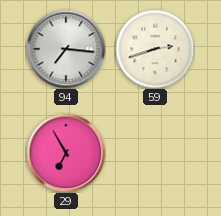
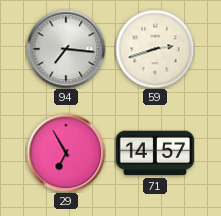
71: none -> 14:57
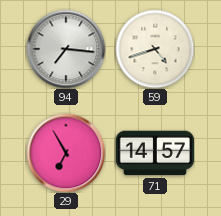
59: 2:42 -> 4:42
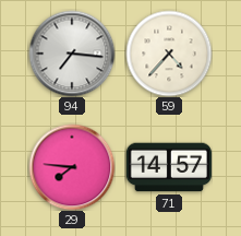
59: 4:42 -> 4:37
29: 6:55 -> 7:46
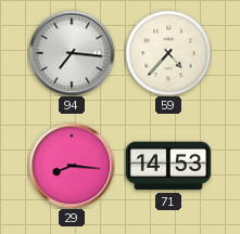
29: 7:46 -> 8:16
71: 14:57 -> 14:53
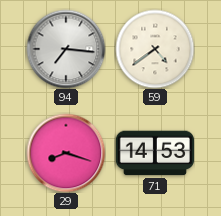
59: 4:37 -> 4:39
29: 8:16 -> 8:18
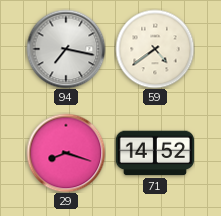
94: 7:16 -> 7:17
71: 14:53 -> 14:52
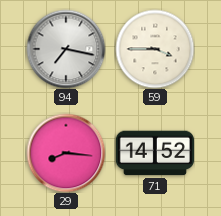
59: 4:39 -> 3:45
29: 8:18 -> 8:16
